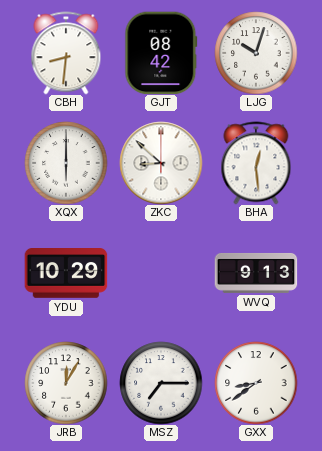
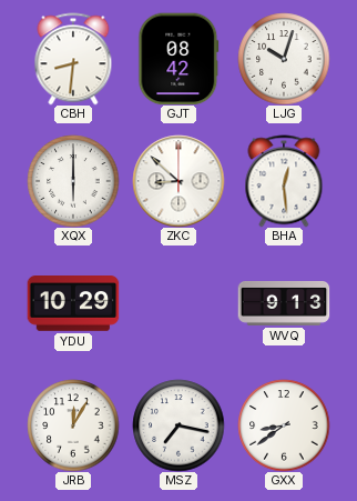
MSZ: 7:15 -> 7:17
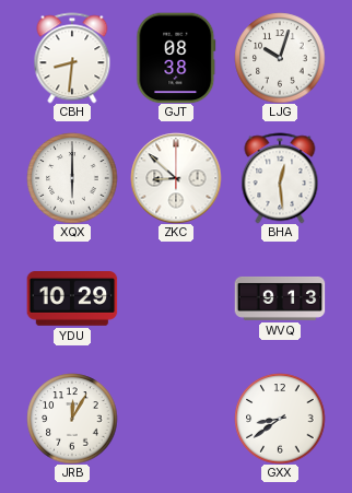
GJT: 08:42 -> 08:38
MSZ: 7:17 -> none
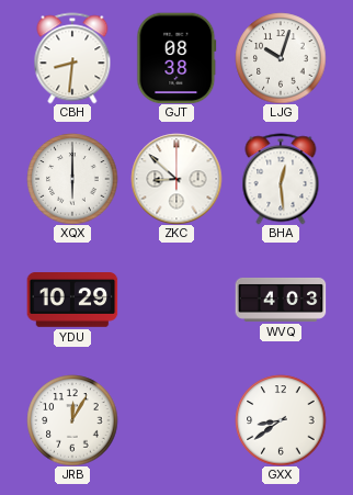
WVQ: 9:13 -> 4:03
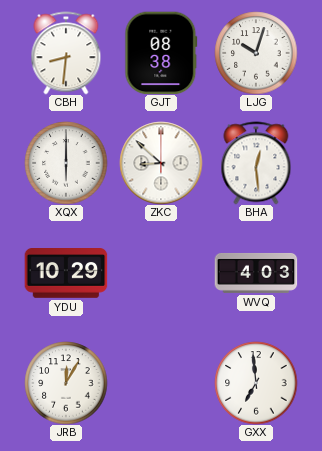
GXX: 8:39 -> 6:59
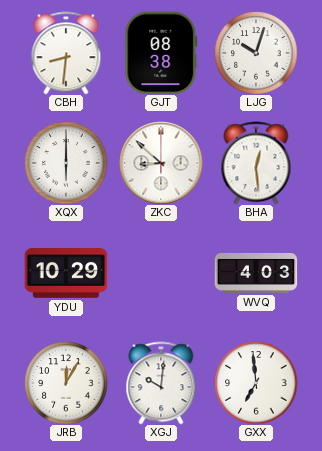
XGJ: none -> 10:01
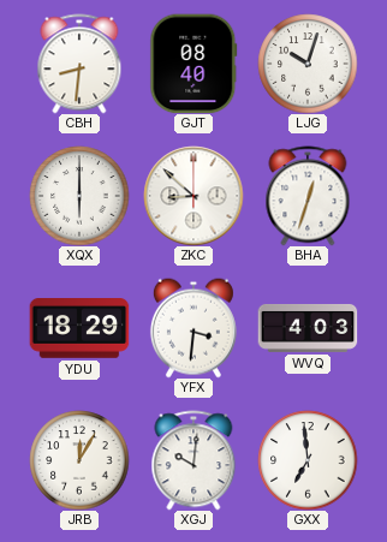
GJT: 08:38 -> 08:40
BHA: 12:29 -> 12:33
YDU: 10:29 -> 18:29
YFX: none -> 3:31
